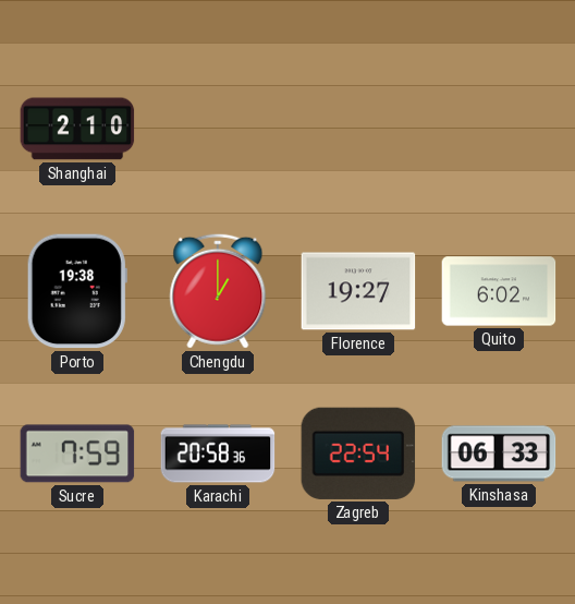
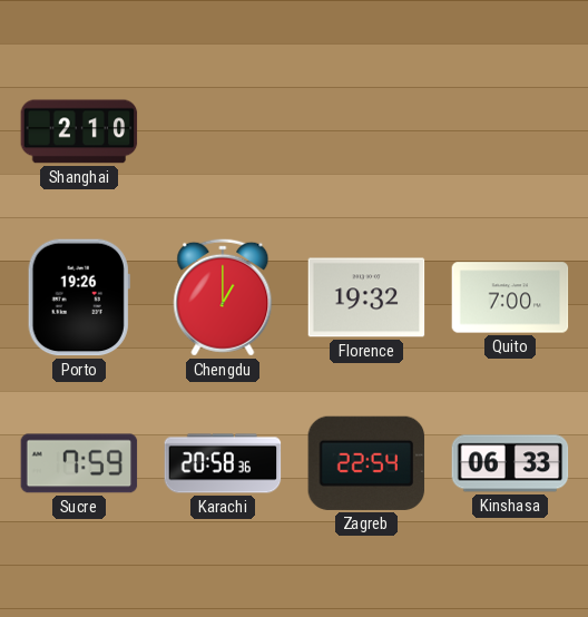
Porto: 19:38 -> 19:26
Florence: 19:27 -> 19:32
Quito: 6:02 -> 7:00
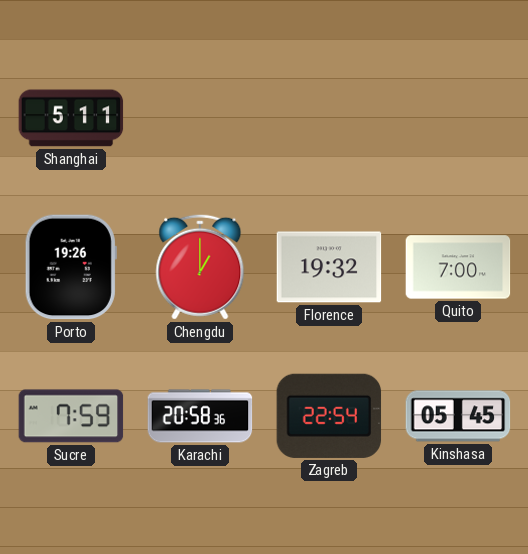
Shanghai: 2:10 -> 5:11
Kinshasa: 06:33 -> 05:45
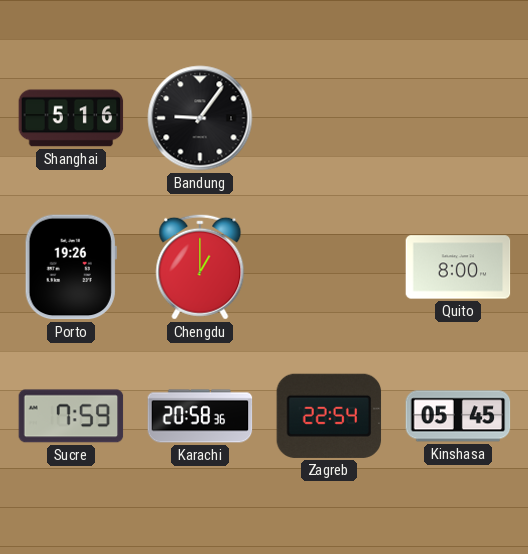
Shanghai: 5:11 -> 5:16
Bandung: none -> 9:06
Florence: 19:32 -> none
Quito: 7:00 -> 8:00
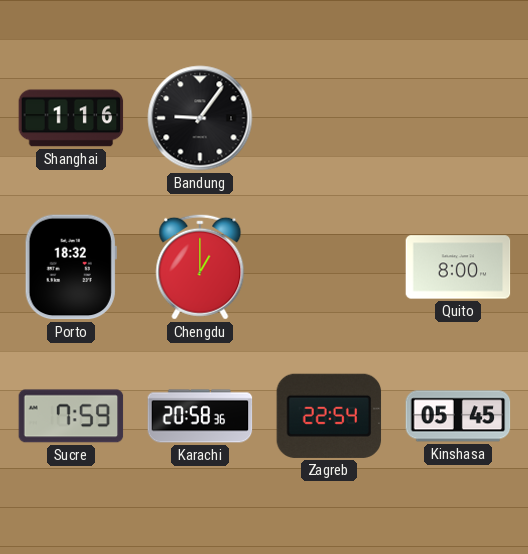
Shanghai: 5:16 -> 1:16
Porto: 19:26 -> 18:32
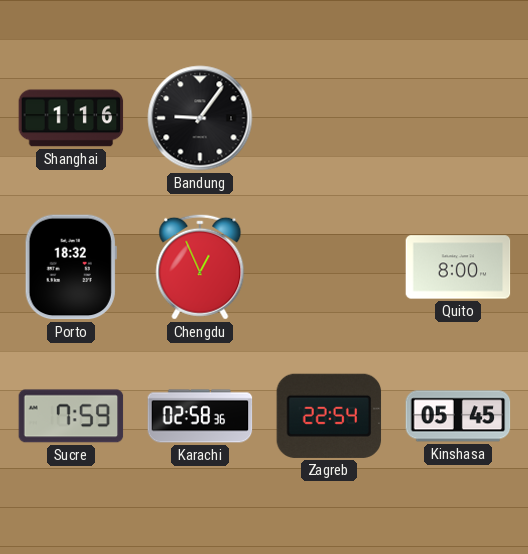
Chengdu: 1:00 -> 12:56
Karachi: 20:58 -> 02:58
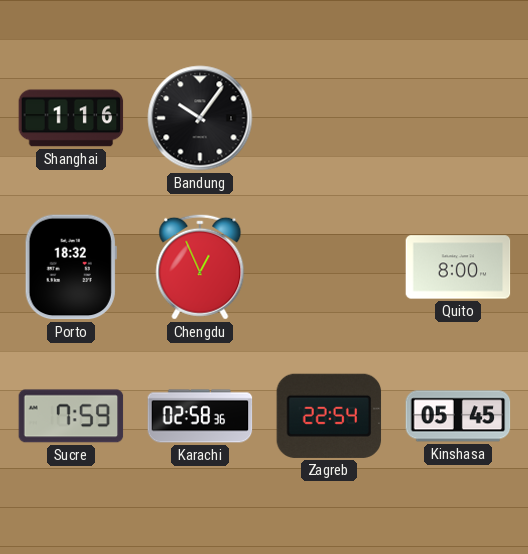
Bandung: 9:06 -> 10:06
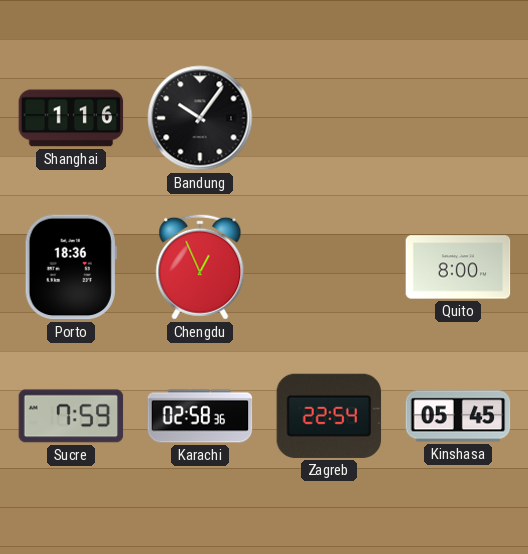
Porto: 18:32 -> 18:36
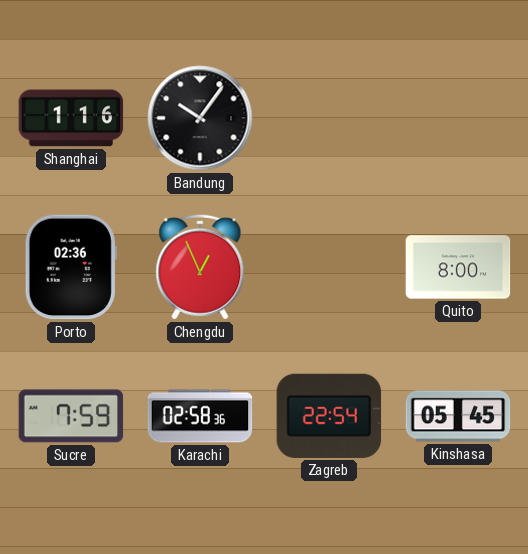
Porto: 18:36 -> 02:36
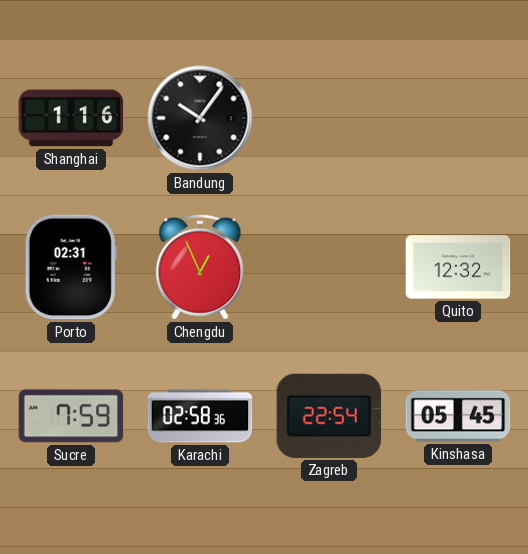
Porto: 02:36 -> 02:31
Quito: 8:00 -> 12:32
